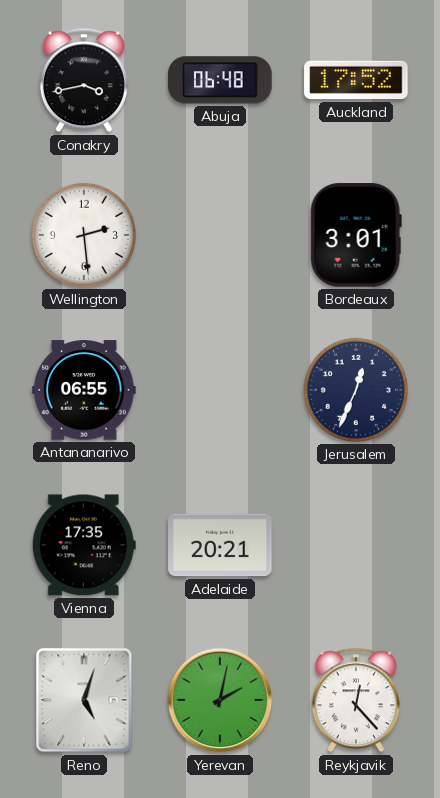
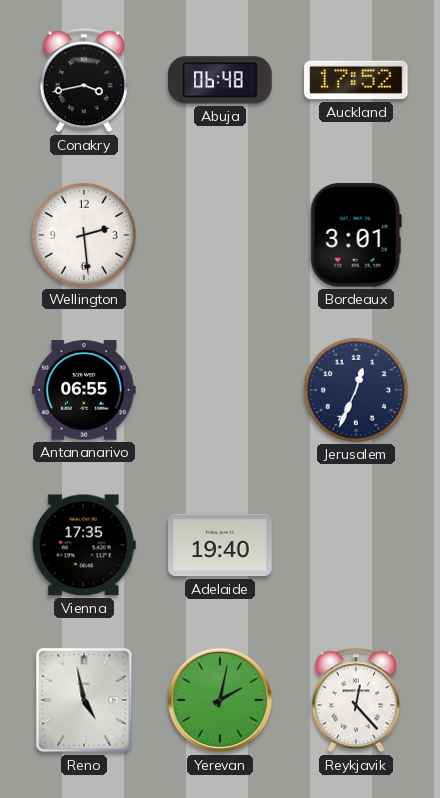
Adelaide: 20:21 -> 19:40
Reno: 5:03 -> 4:58
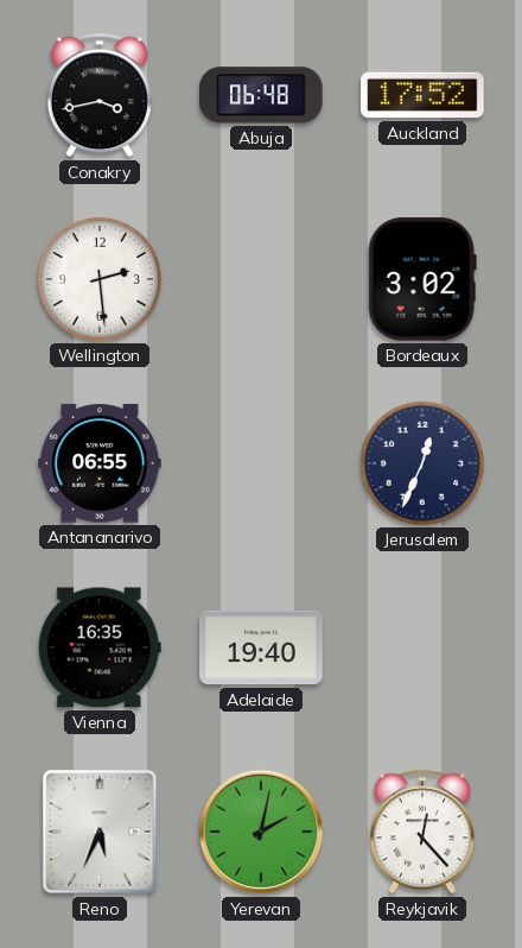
Bordeaux: 3:01 -> 3:02
Vienna: 17:35 -> 16:35
Reno: 4:58 -> 5:34
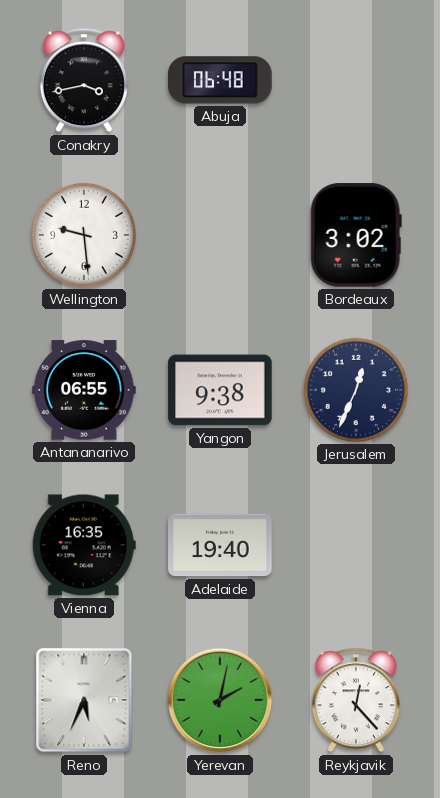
Auckland: 17:52 -> none
Wellington: 2:29 -> 9:29
Yangon: none -> 9:38
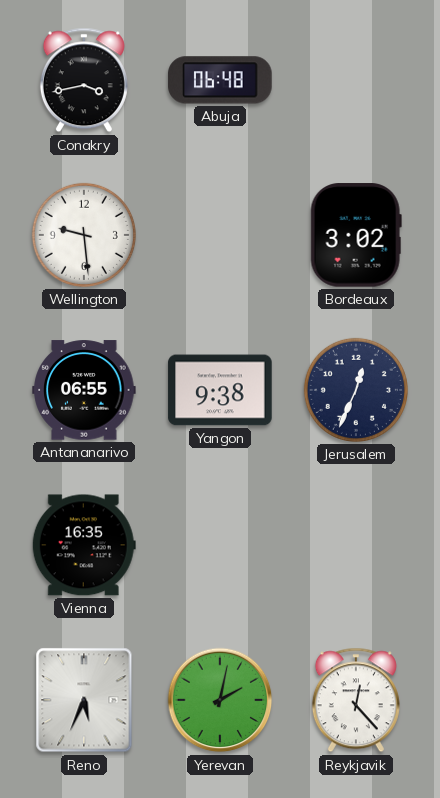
Adelaide: 19:40 -> none
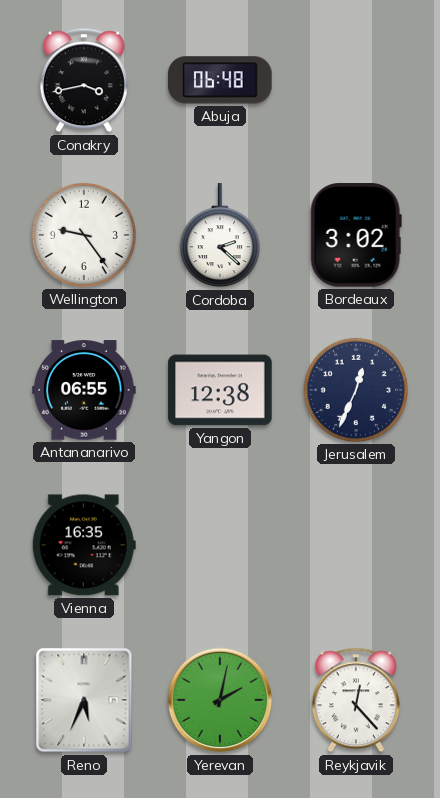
Wellington: 9:29 -> 9:24
Cordoba: none -> 2:22
Yangon: 9:38 -> 12:38
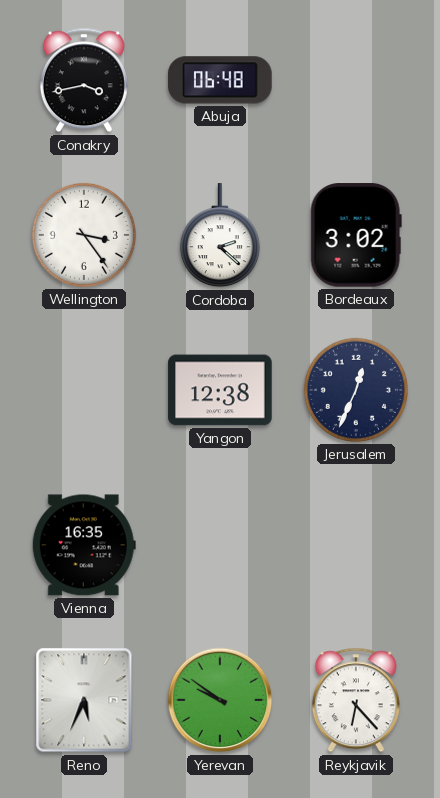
Wellington: 9:24 -> 3:24
Antananarivo: 06:55 -> none
Yerevan: 2:02 -> 9:51
Reykjavik: 12:23 -> 6:23
